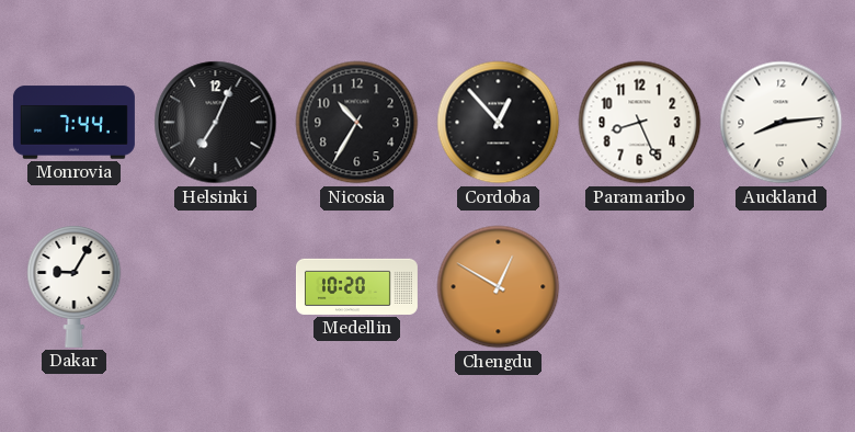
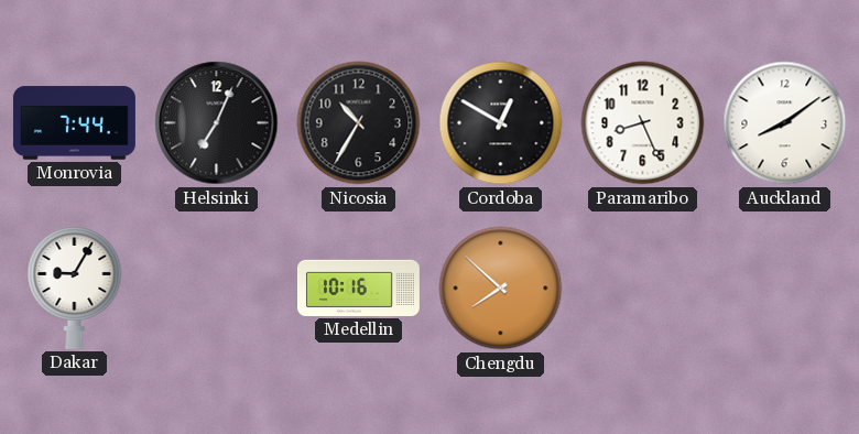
Cordoba: 12:53 -> 12:50
Auckland: 8:14 -> 8:09
Medellin: 10:20 -> 10:16
Chengdu: 12:50 -> 7:52
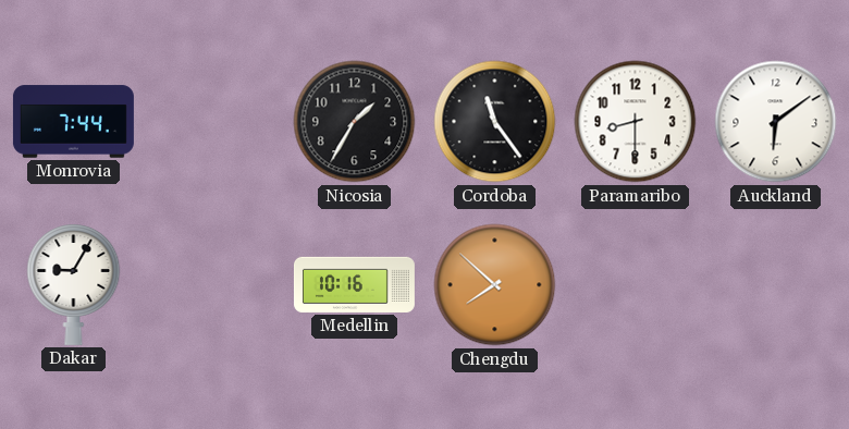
Helsinki: 7:04 -> none
Nicosia: 10:35 -> 1:35
Cordoba: 12:50 -> 11:24
Paramaribo: 8:26 -> 8:30
Auckland: 8:09 -> 6:09
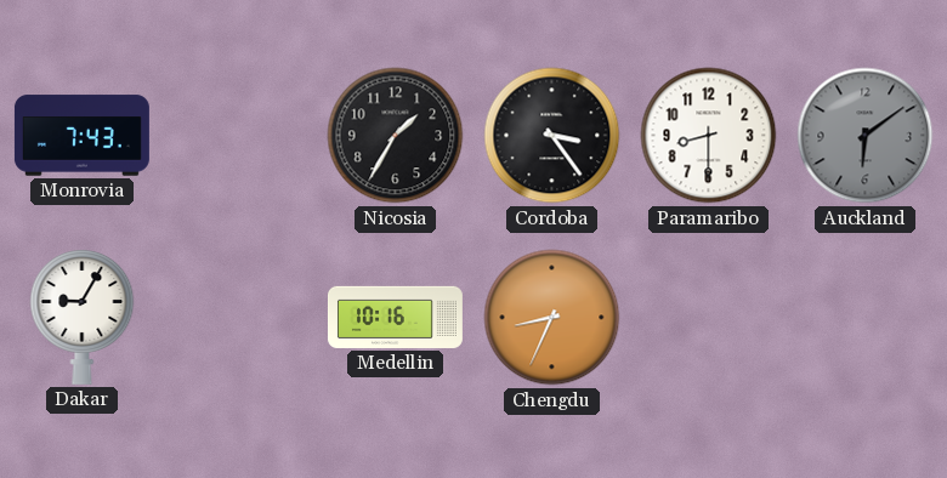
Monrovia: 7:44 -> 7:43
Cordoba: 11:24 -> 3:24
Auckland dial: white -> grey
Chengdu: 7:52 -> 8:34
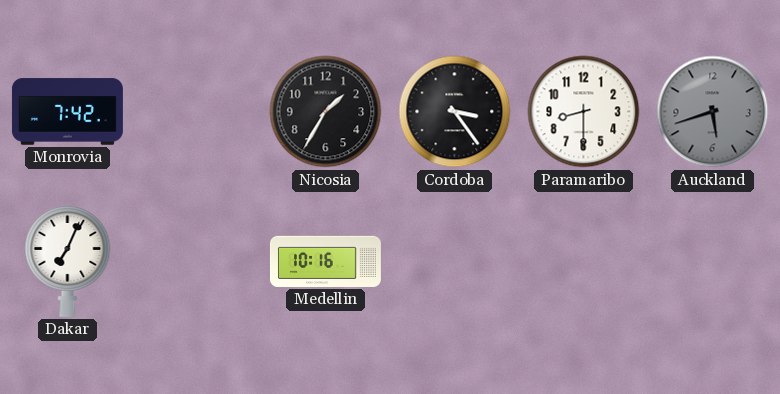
Monrovia: 7:43 -> 7:42
Auckland: 6:09 -> 5:42
Dakar: 9:05 -> 7:04
Chengdu: 8:34 -> none
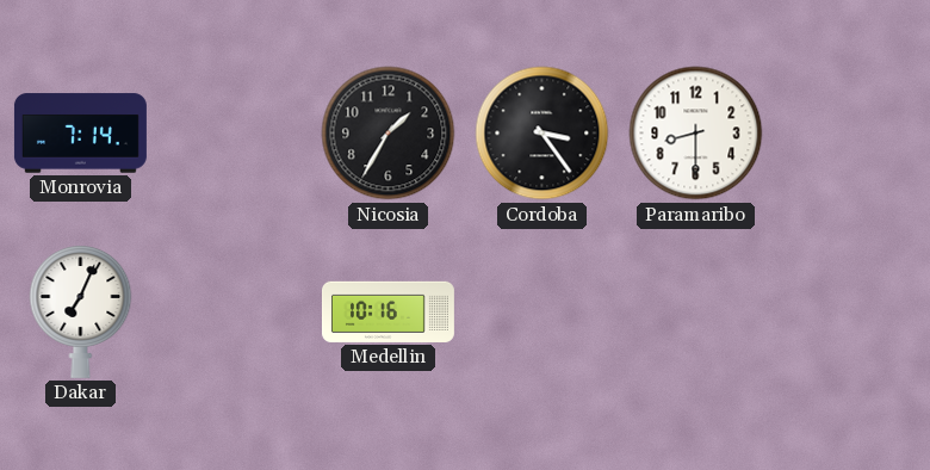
Monrovia: 7:42 -> 7:14
Auckland: 5:42 -> none
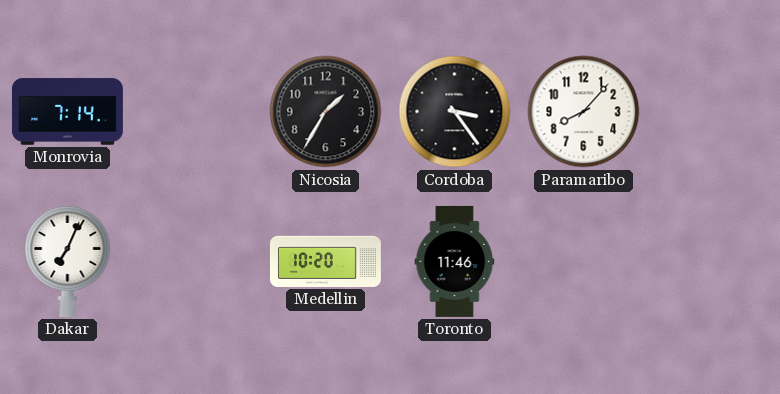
Paramaribo: 8:30 -> 8:07
Medellin: 10:16 -> 10:20
Toronto: none -> 11:46
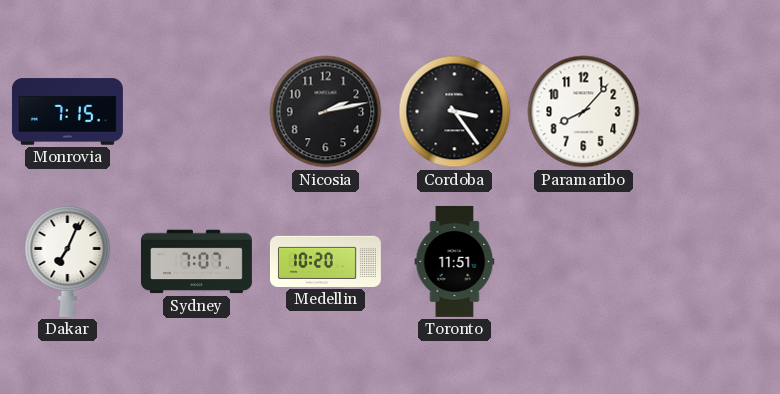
Monrovia: 7:14 -> 7:15
Nicosia: 1:35 -> 2:13
Sydney: none -> 7:07
Toronto: 11:46 -> 11:51
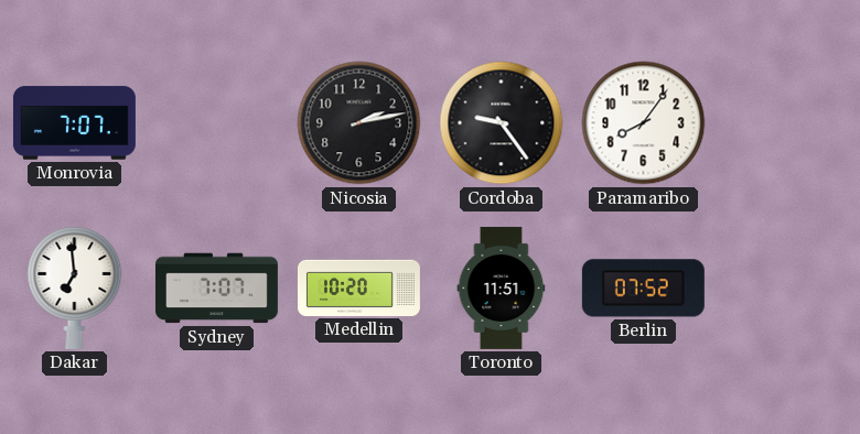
Monrovia: 7:15 -> 7:07
Cordoba: 3:24 -> 9:24
Paramaribo: 8:07 -> 8:06
Dakar: 7:04 -> 6:59
Berlin: none -> 07:52
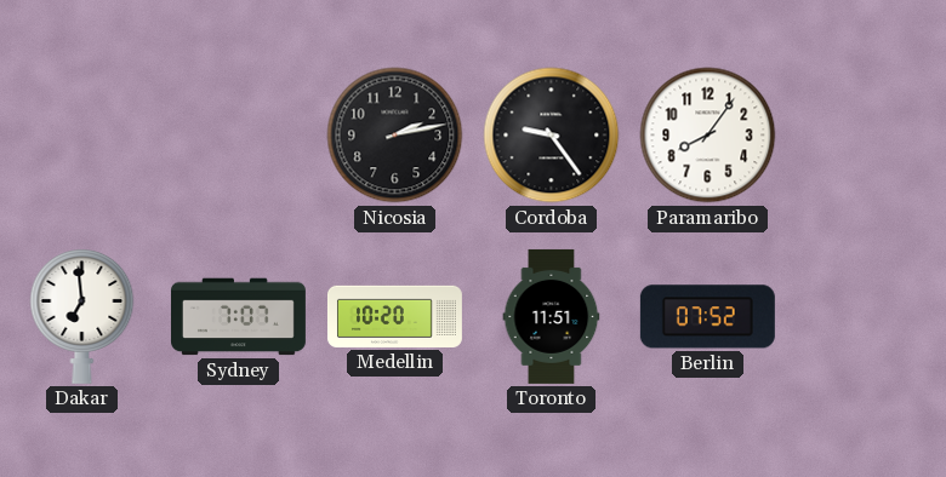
Monrovia: 7:07 -> none
